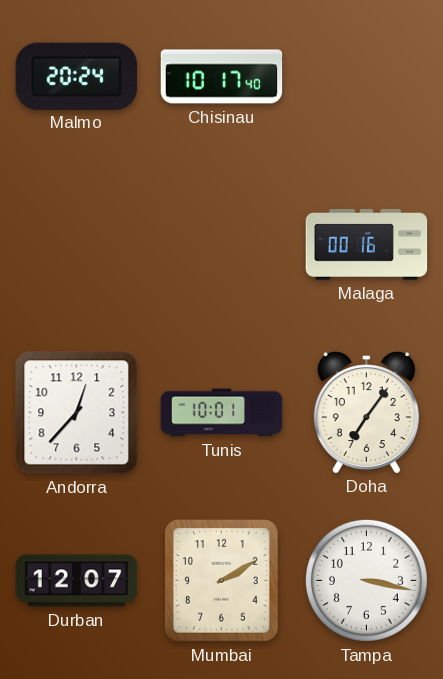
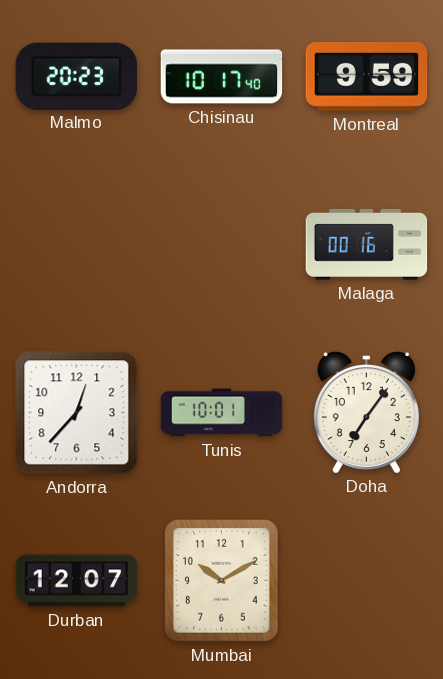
Malmo: 20:24 -> 20:23
Montreal: none -> 9:59
Mumbai: 2:10 -> 10:10
Tampa: 3:17 -> none
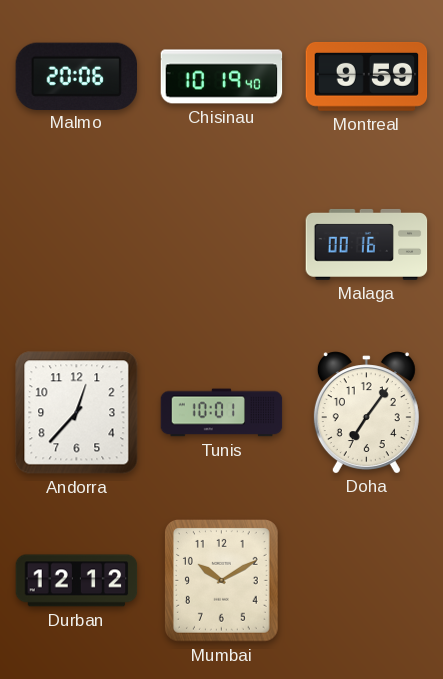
Malmo: 20:23 -> 20:06
Chisinau: 10:17 -> 10:19
Durban: 12:07 -> 12:12
